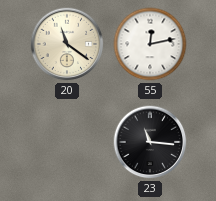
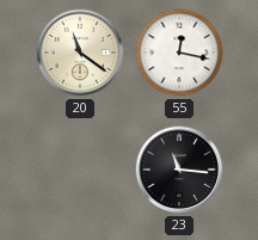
55: 12:13 -> 12:17
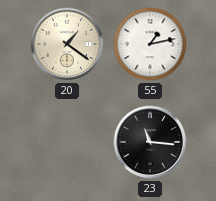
20: 11:21 -> 1:21
55: 12:17 -> 1:13
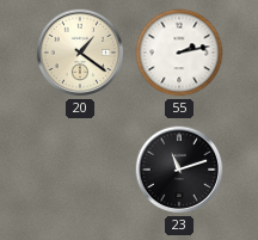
55: 1:13 -> 2:13
23: 11:16 -> 11:12
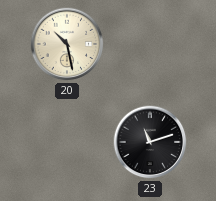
20: 1:21 -> 10:28
55: 2:13 -> none
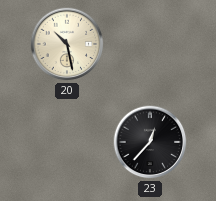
23: 11:12 -> 12:37
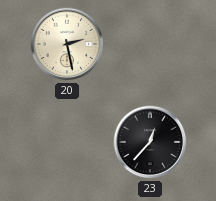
20: 10:28 -> 2:28
